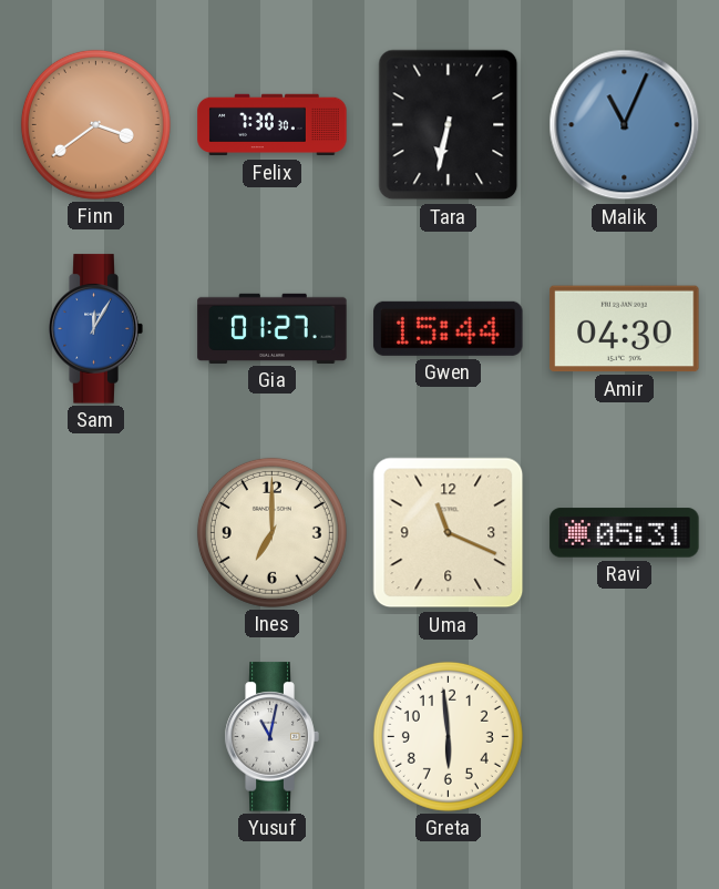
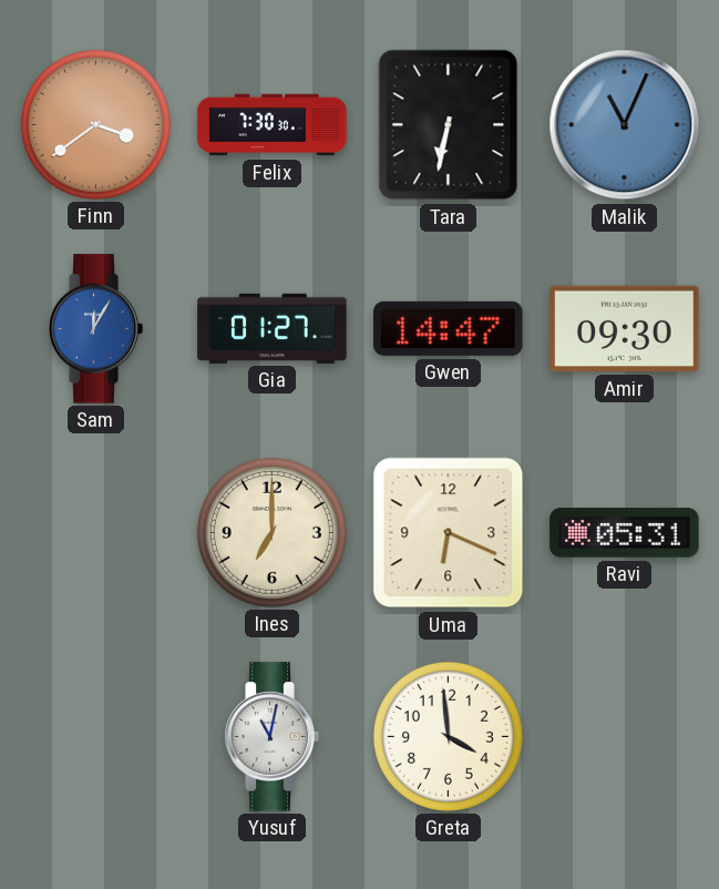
Gwen: 15:44 -> 14:47
Amir: 04:30 -> 09:30
Uma: 11:19 -> 6:19
Greta: 5:59 -> 3:59
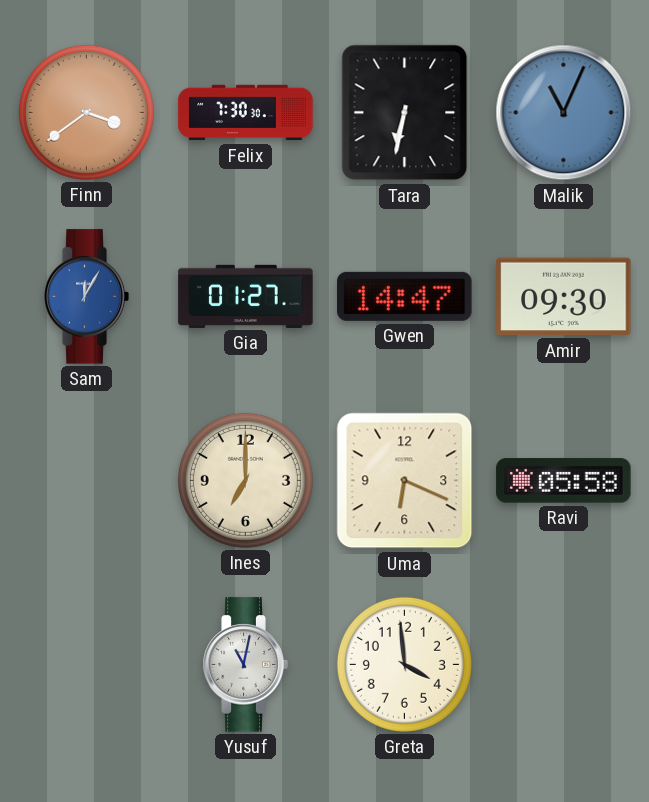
Ravi: 05:31 -> 05:58
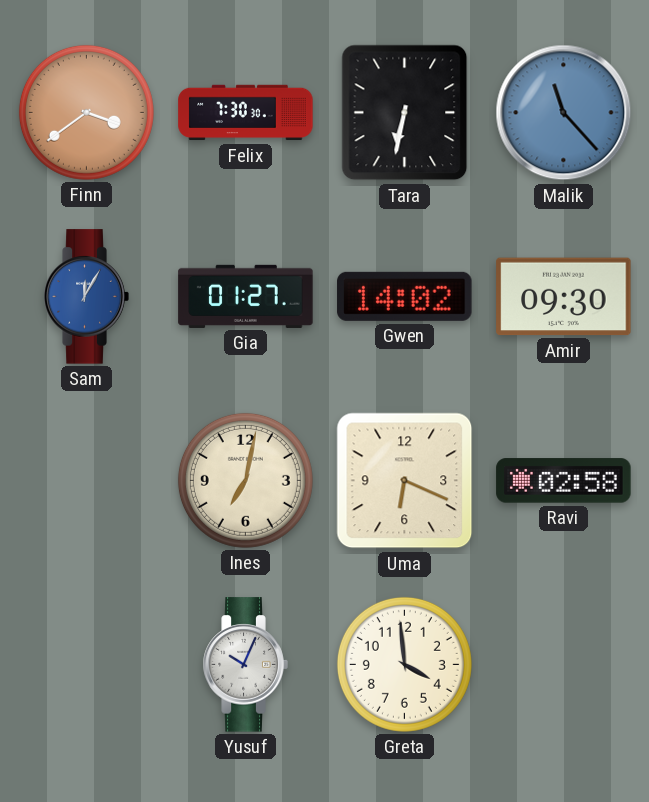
Malik: 11:04 -> 11:23
Gwen: 14:47 -> 14:02
Ines: 7:00 -> 7:02
Ravi: 05:58 -> 02:58
Yusuf: 11:02 -> 10:04
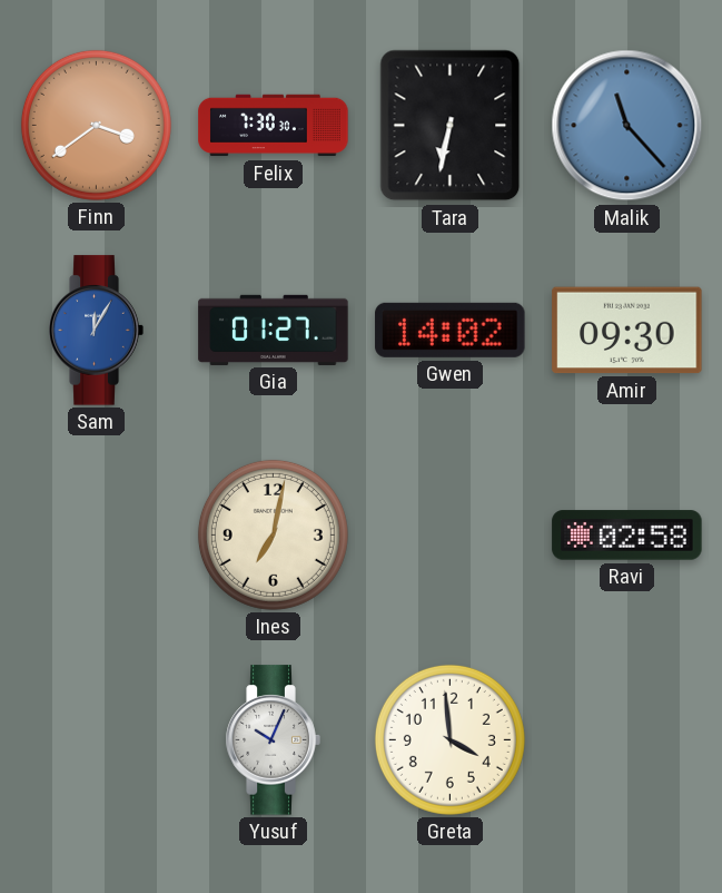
Uma: 6:19 -> none
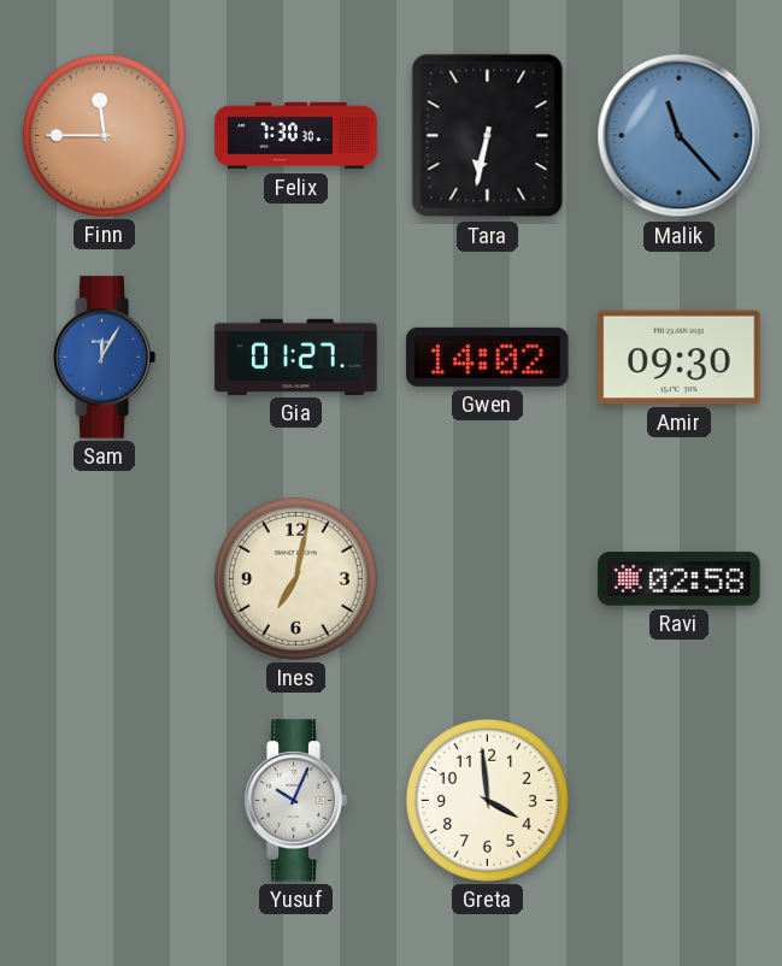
Finn: 3:39 -> 11:45
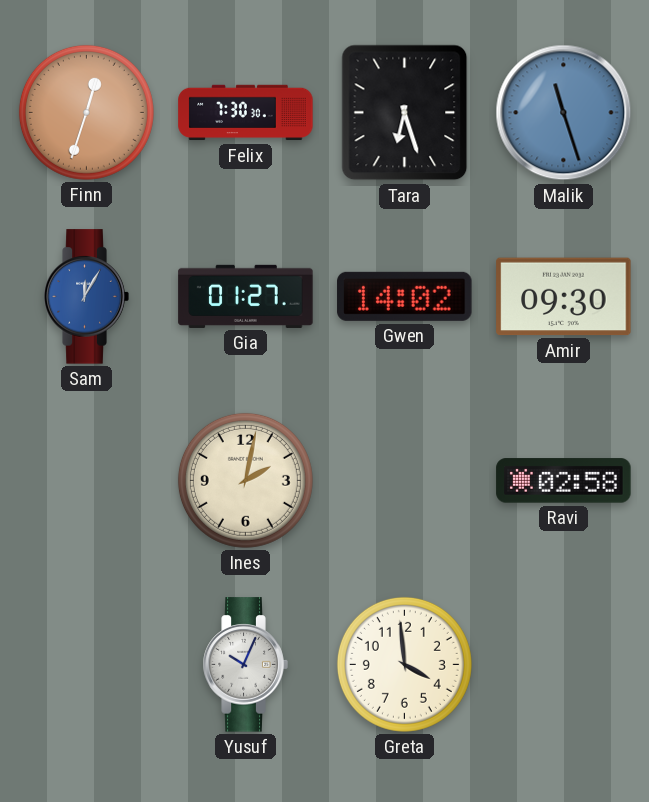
Finn: 11:45 -> 12:33
Tara: 6:32 -> 6:27
Malik: 11:23 -> 11:27
Ines: 7:02 -> 2:02
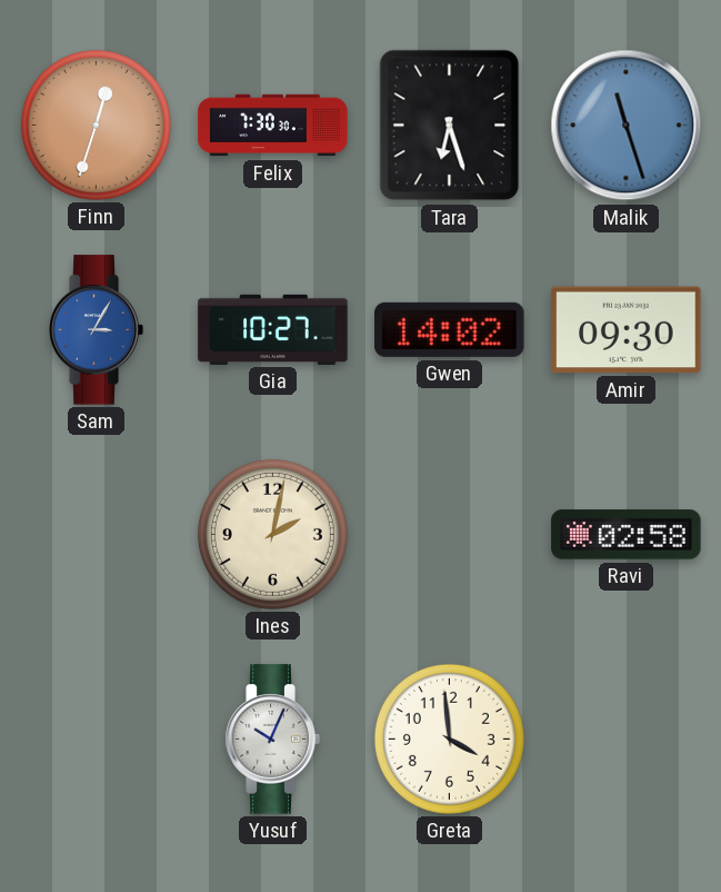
Sam: 12:05 -> 3:05
Gia: 01:27 -> 10:27
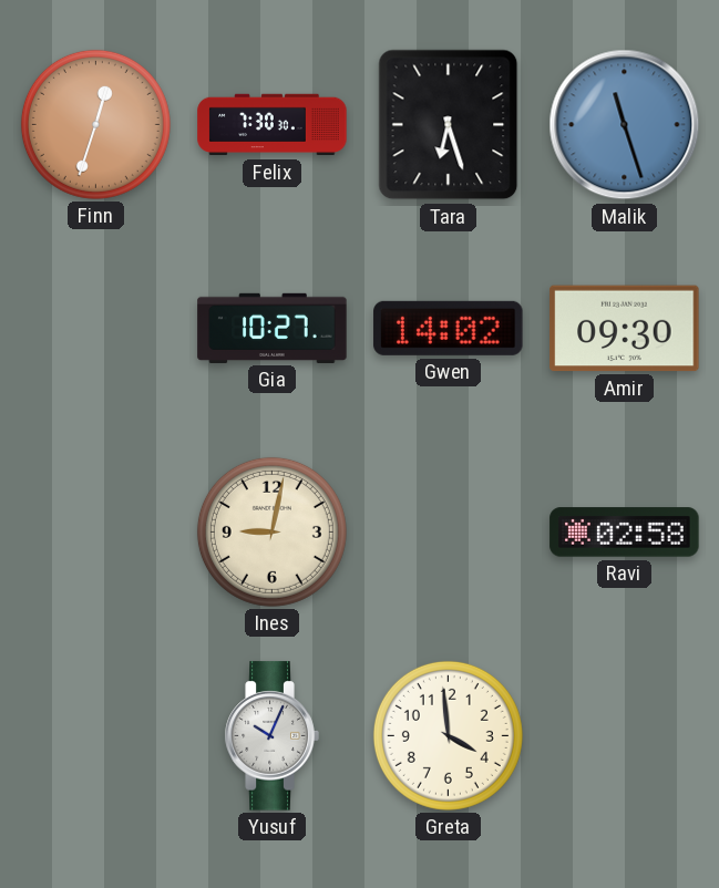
Sam: 3:05 -> none
Ines: 2:02 -> 9:02
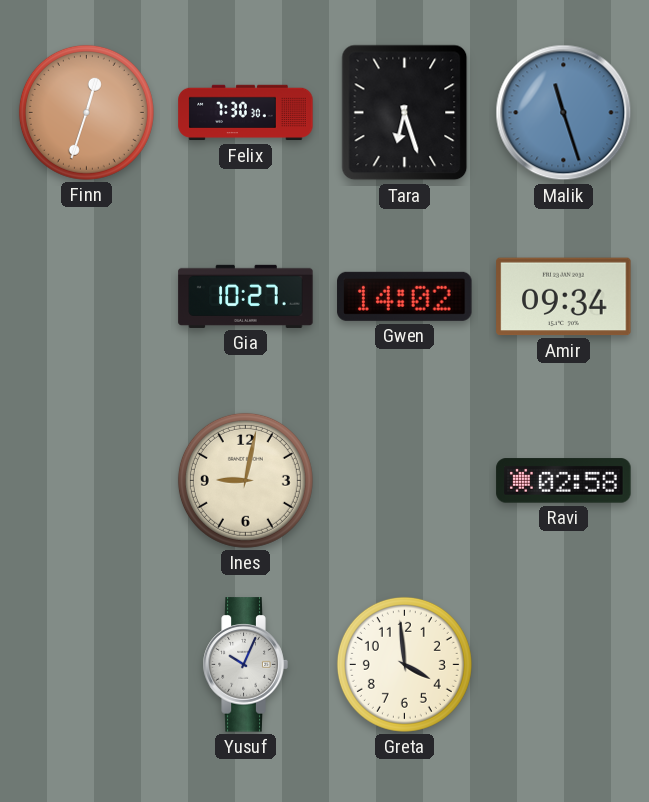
Amir: 09:30 -> 09:34
